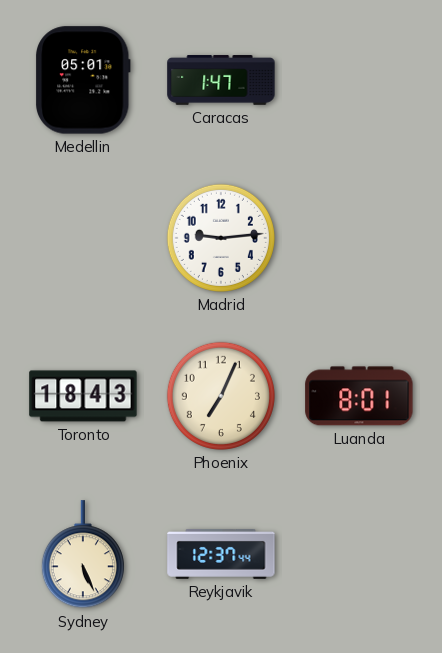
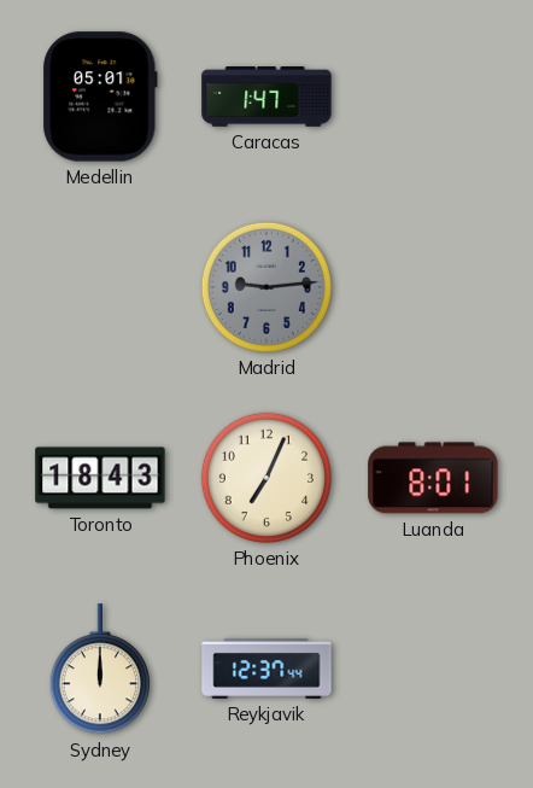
Madrid dial: white -> grey
Sydney: 5:26 -> 12:00
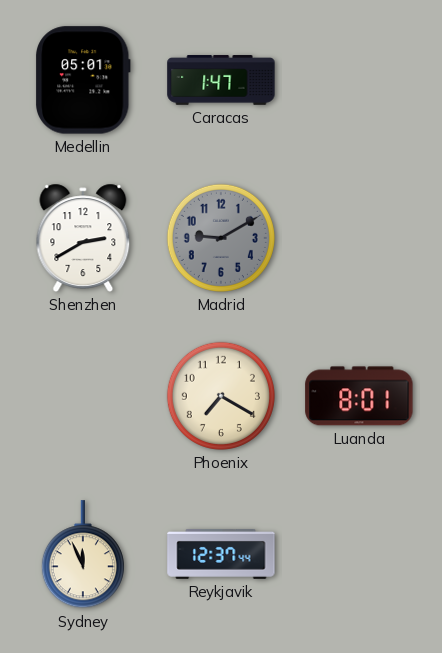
Shenzhen: none -> 2:40
Madrid: 9:14 -> 9:10
Toronto: 18:43 -> none
Phoenix: 7:04 -> 7:20
Sydney: 12:00 -> 11:56
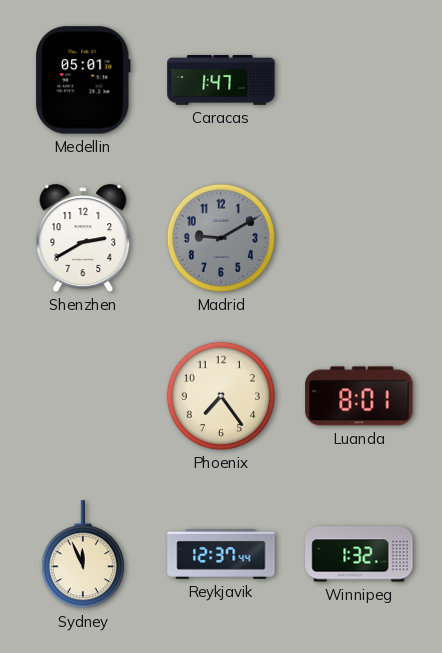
Phoenix: 7:20 -> 7:24
Winnipeg: none -> 1:32
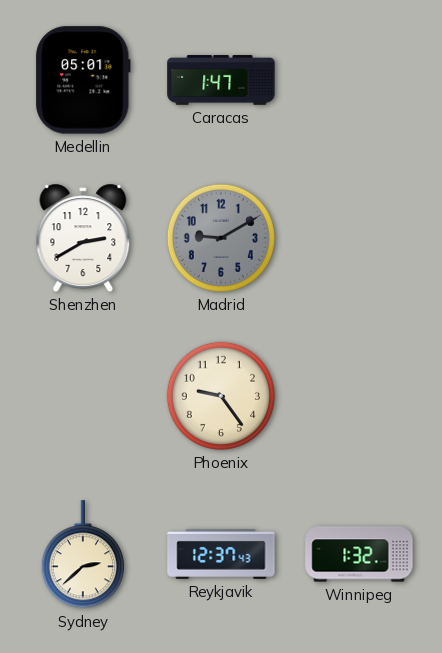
Phoenix: 7:24 -> 9:24
Luanda: 8:01 -> none
Sydney: 11:56 -> 2:38
Reykjavik: 12:37:44 -> 12:37:43
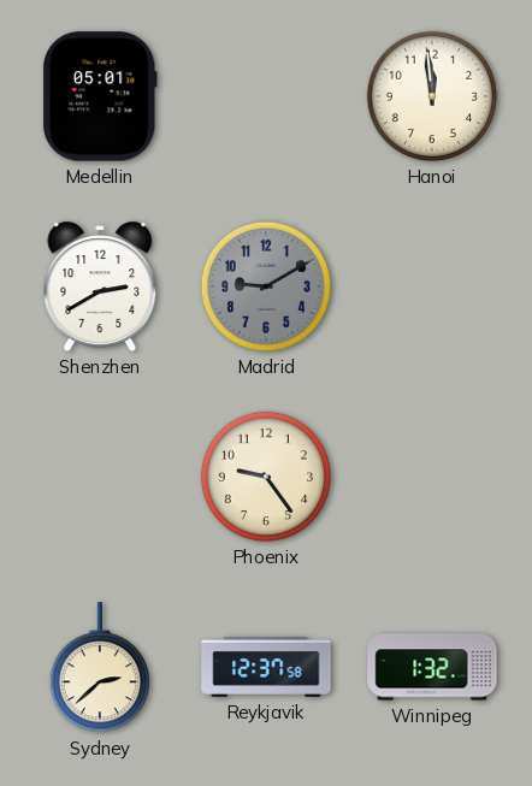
Caracas: 1:47 -> none
Hanoi: none -> 11:59
Reykjavik: 12:37:43 -> 12:37:58
